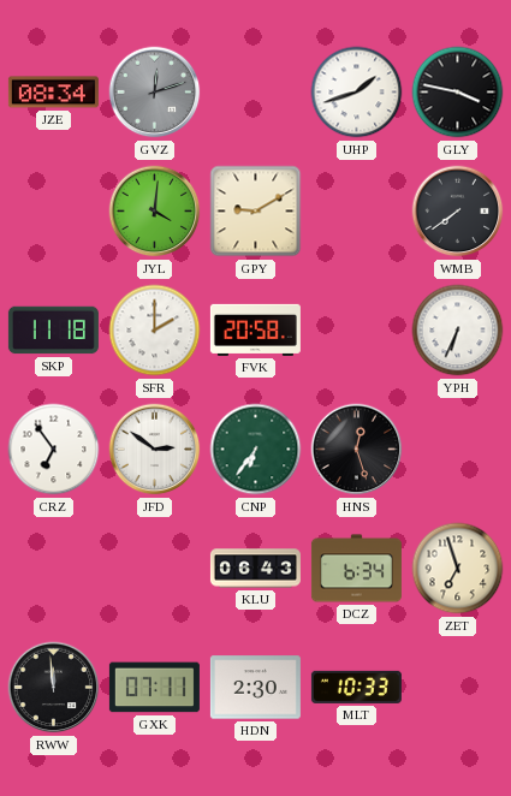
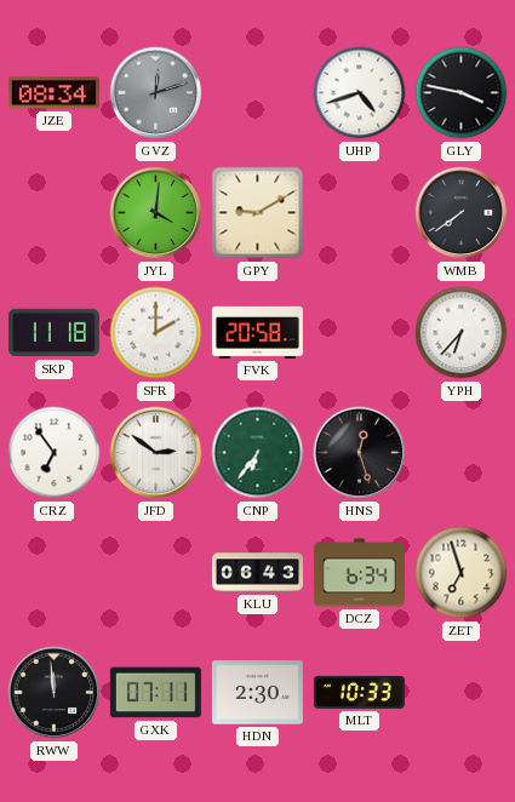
UHP: 1:42 -> 4:42
YPH: 6:34 -> 6:37
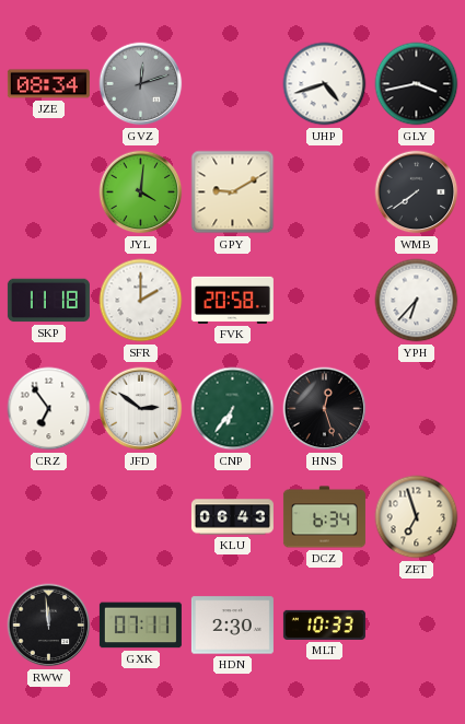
GLY: 3:47 -> 3:43
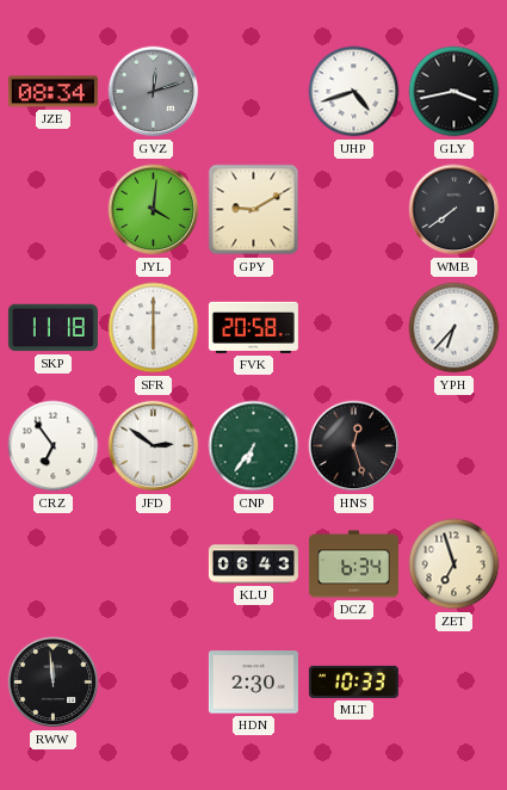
SFR: 2:00 -> 6:00
GXK: 07:11 -> none
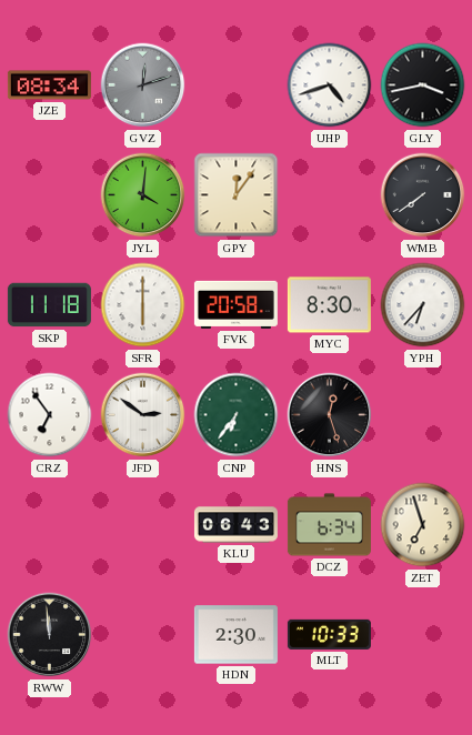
GPY: 9:10 -> 12:06
MYC: none -> 8:30
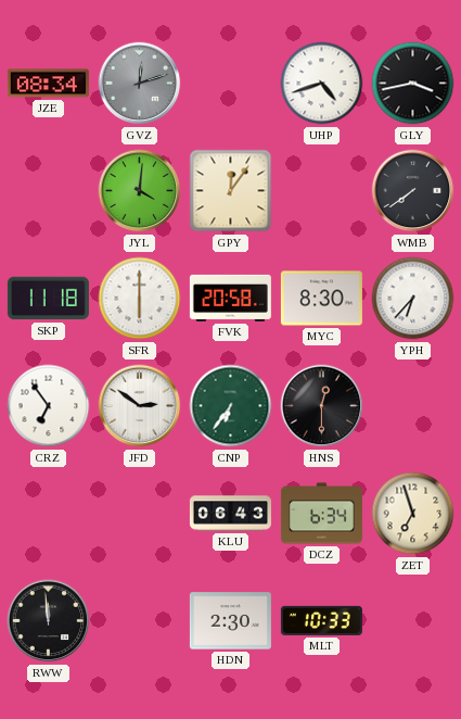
HNS: 12:27 -> 12:30
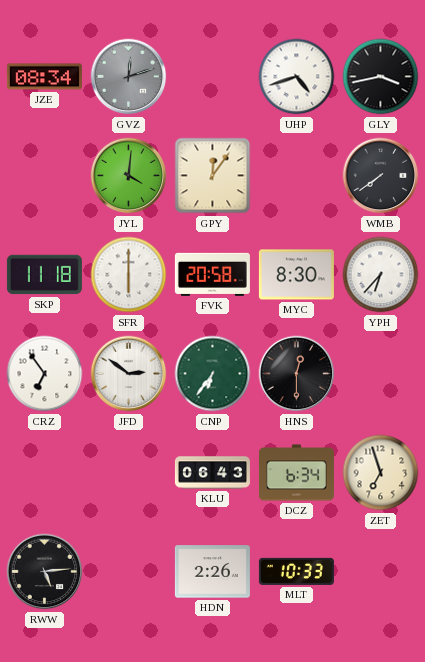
RWW: 11:59 -> 5:14
HDN: 2:30 -> 2:26
